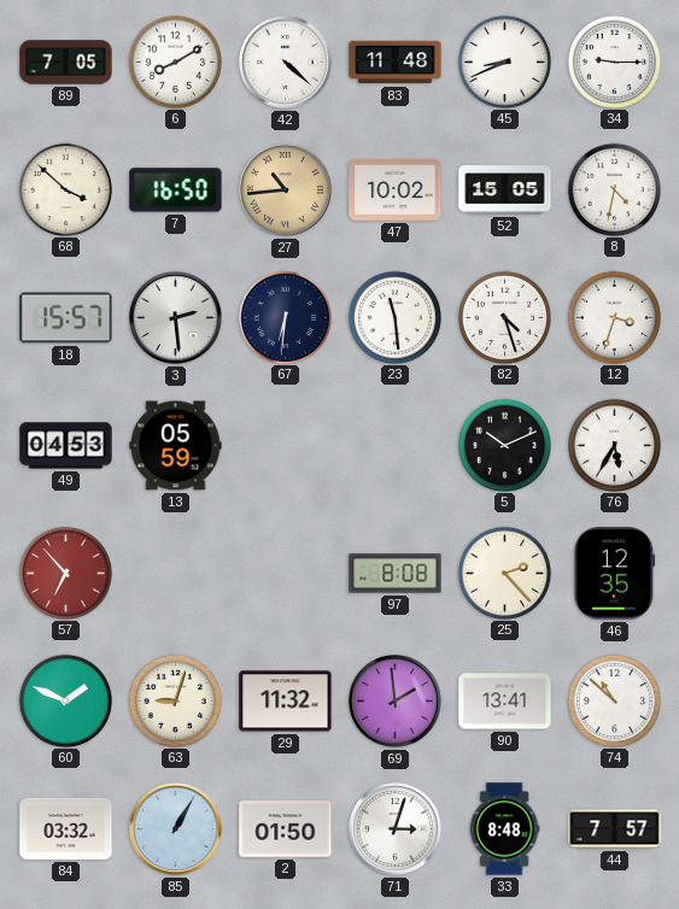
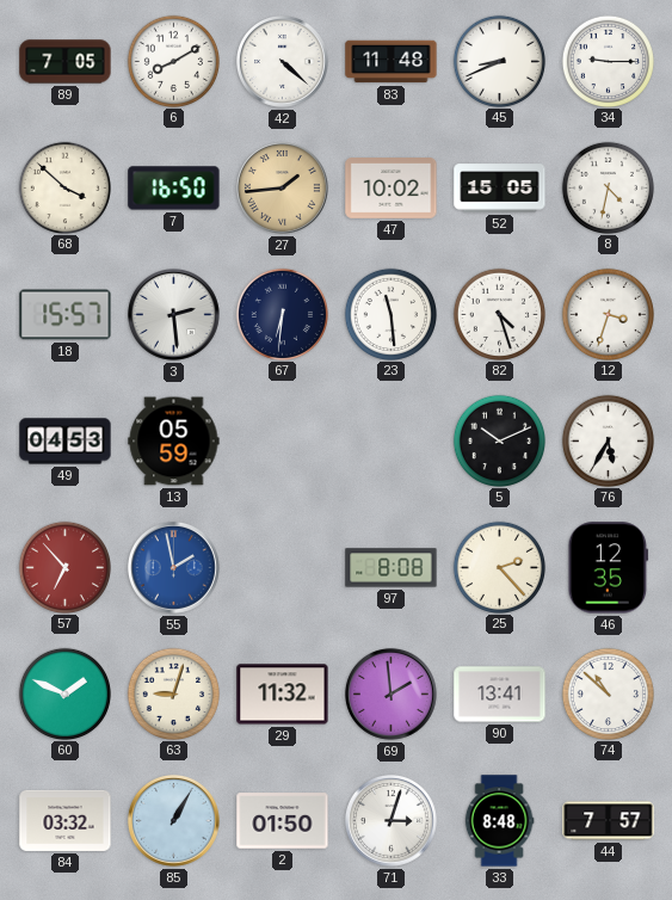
27: 10:44 -> 1:44
55: none -> 1:58
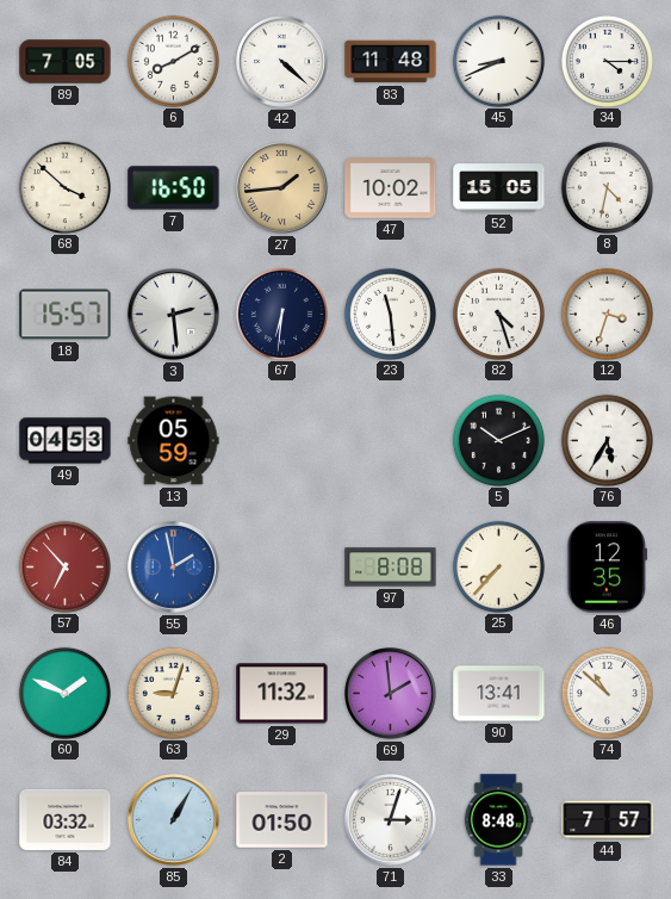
34: 9:15 -> 4:15
25: 2:23 -> 7:37
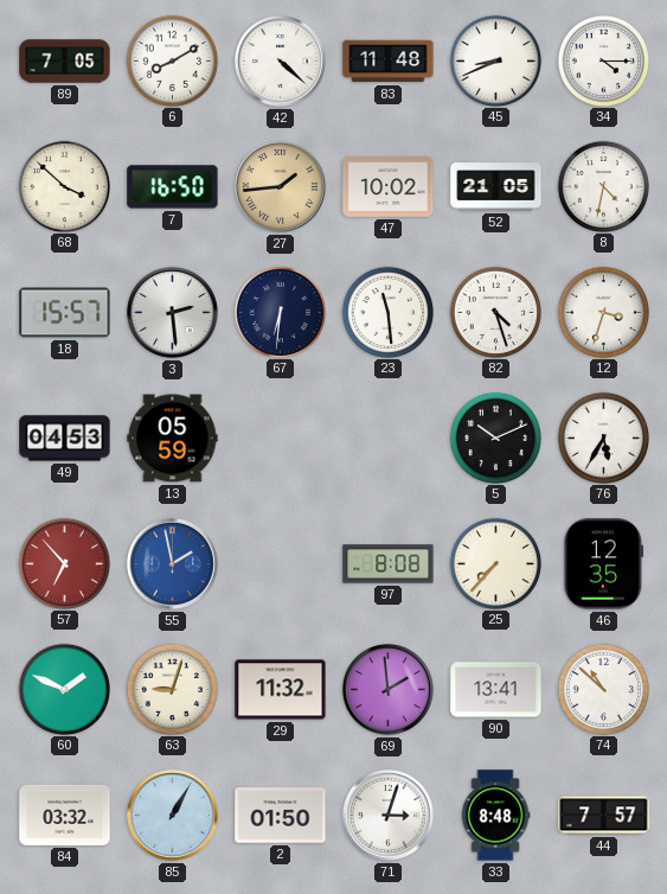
52: 15:05 -> 21:05
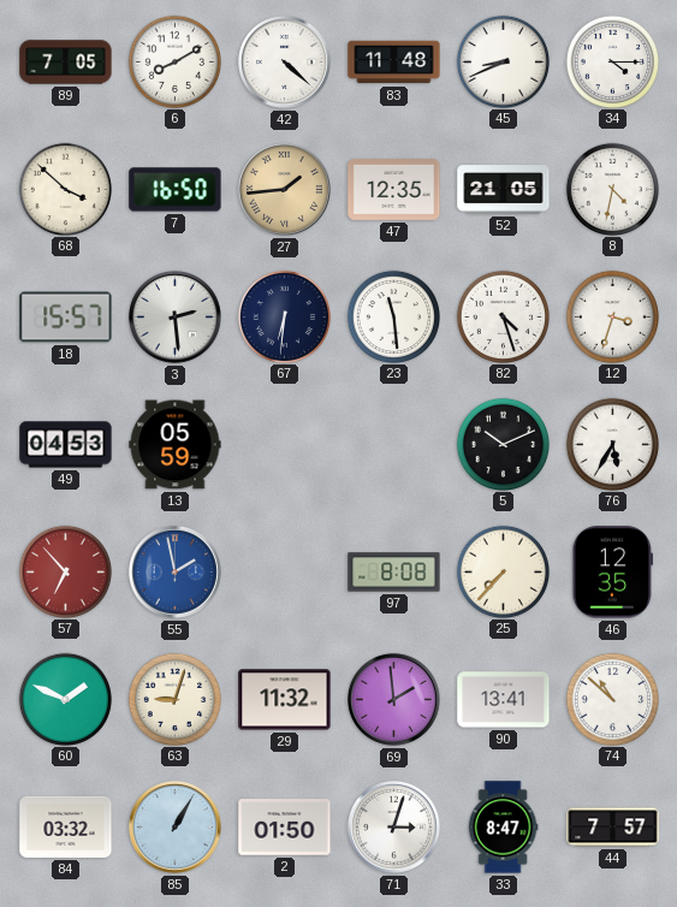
47: 10:02 -> 12:35
33: 8:48 -> 8:47
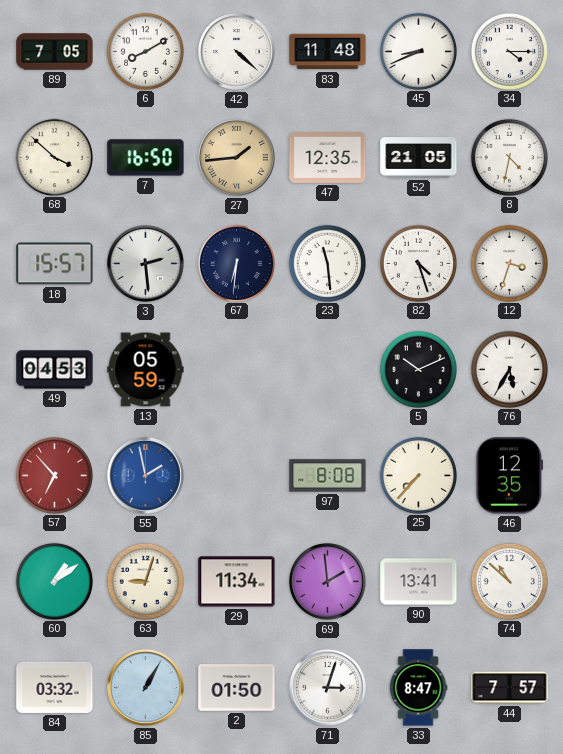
60: 1:49 -> 1:09
29: 11:32 -> 11:34
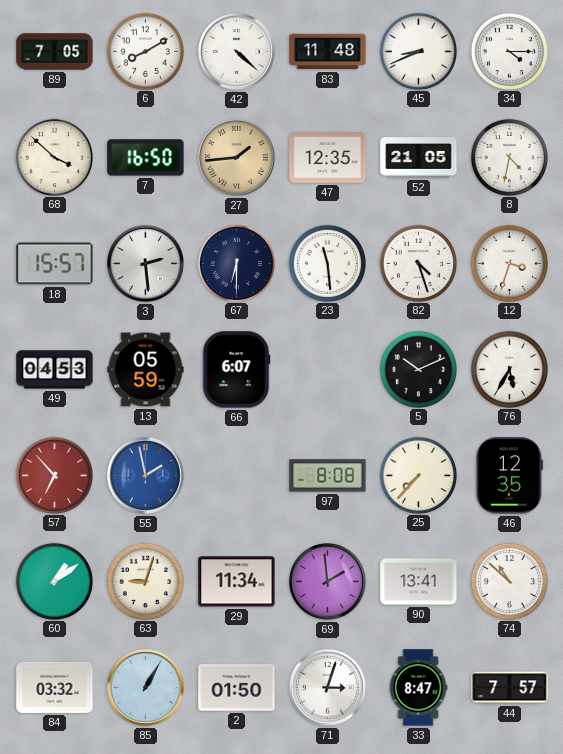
67: 6:31 -> 6:30
66: none -> 6:07
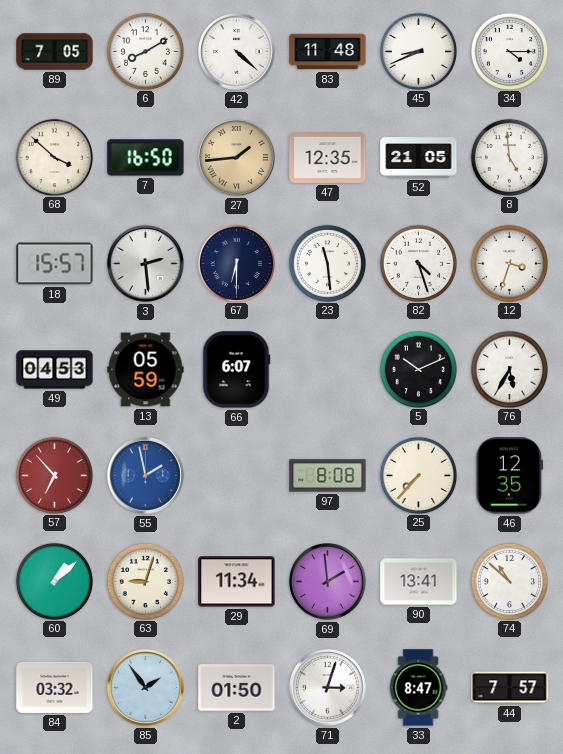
8: 4:32 -> 4:59
60: 1:09 -> 1:08
85: 1:05 -> 1:54
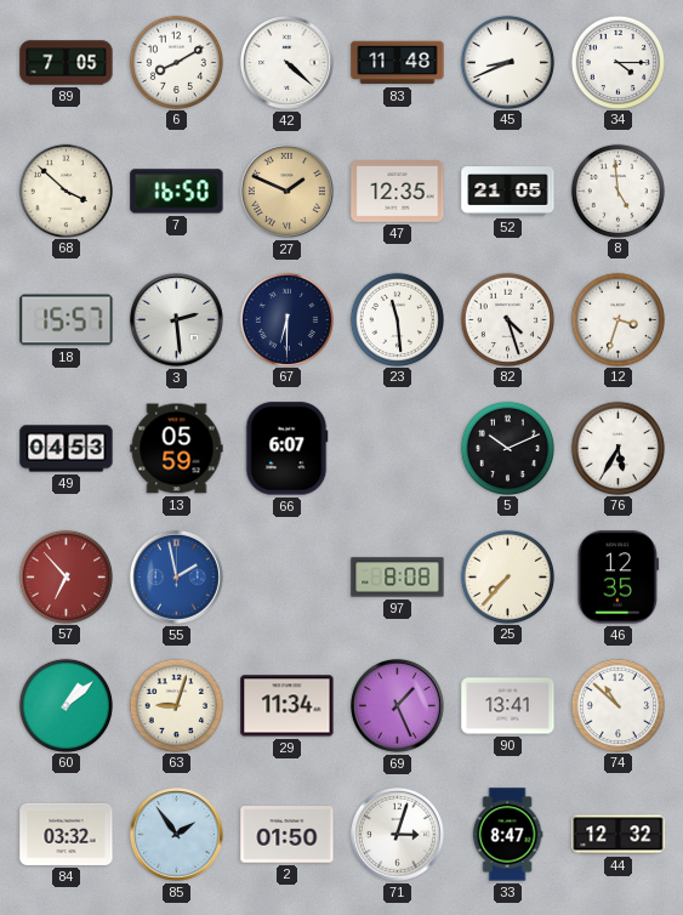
27: 1:44 -> 1:49
69: 1:59 -> 1:26
44: 7:57 -> 12:32
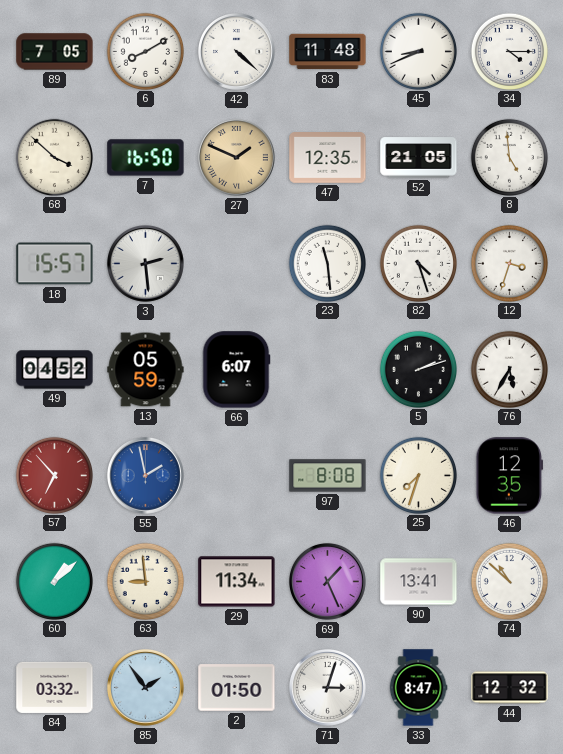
67: 6:30 -> none
49: 04:53 -> 04:52
5: 10:11 -> 2:12
25: 7:37 -> 7:33
63: 9:03 -> 8:59
